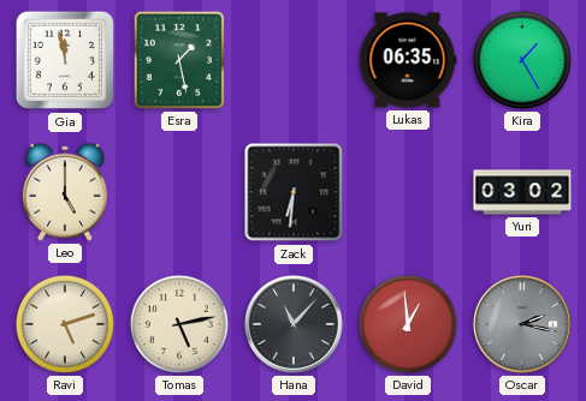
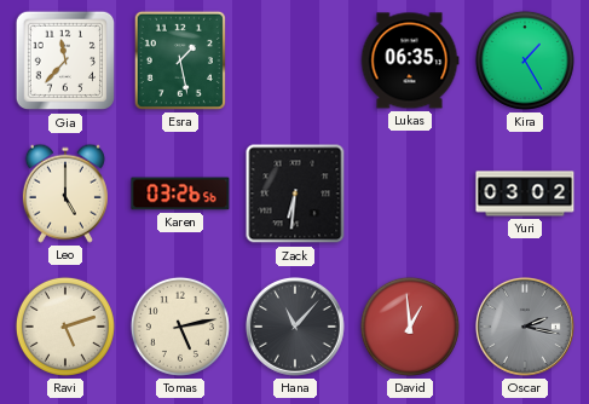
Gia: 11:58 -> 11:37
Karen: none -> 03:26
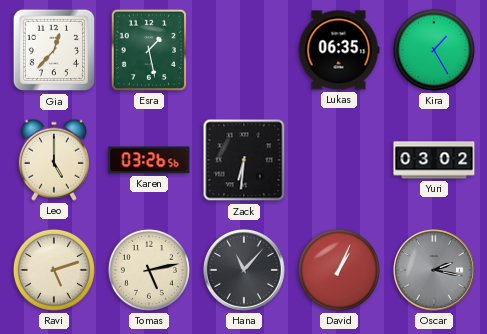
Gia: 11:37 -> 12:37
David: 12:59 -> 1:04
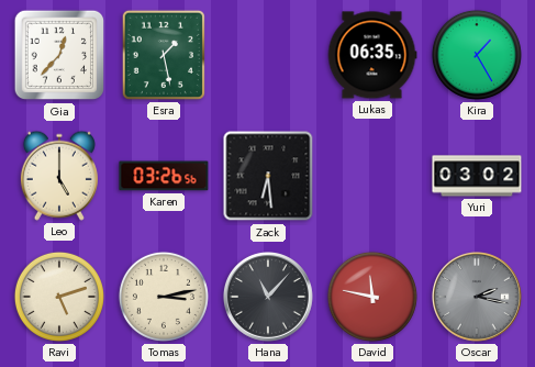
Zack: 6:31 -> 6:29
Tomas: 5:13 -> 3:13
David: 1:04 -> 11:47
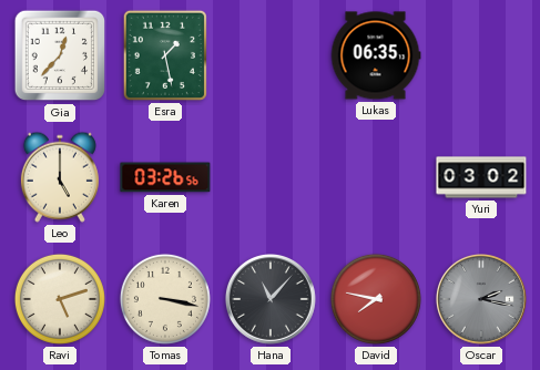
Kira: 1:25 -> none
Zack: 6:29 -> none
Tomas: 3:13 -> 3:17
David: 11:47 -> 7:47
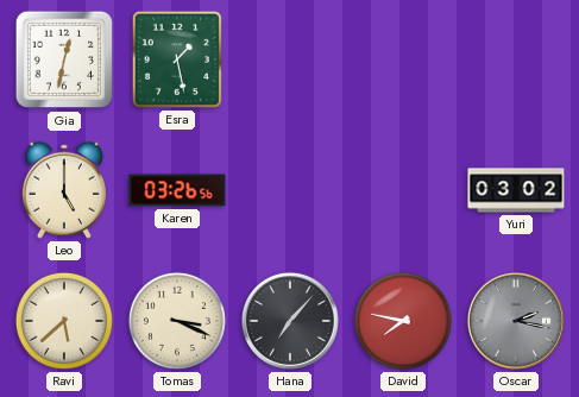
Gia: 12:37 -> 12:32
Lukas: 06:35 -> none
Ravi: 5:12 -> 5:38
Tomas: 3:17 -> 3:19
Hana: 11:07 -> 7:07
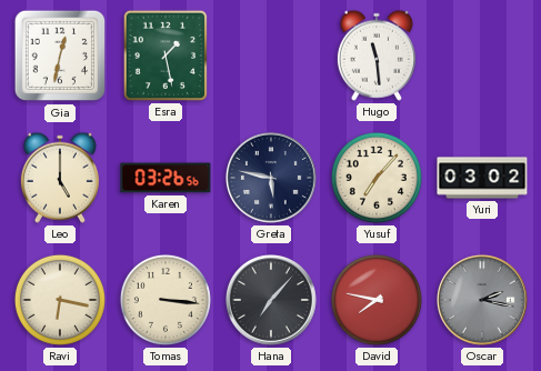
Hugo: none -> 11:29
Greta: none -> 5:47
Yusuf: none -> 7:07
Ravi: 5:38 -> 6:17
Tomas: 3:19 -> 3:16
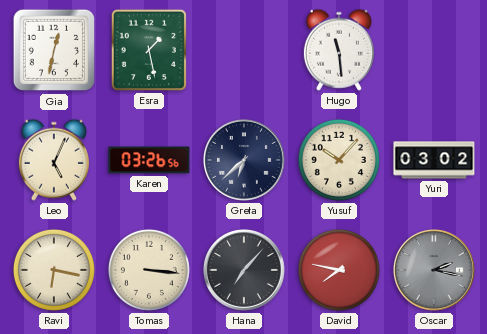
Leo: 5:00 -> 5:04
Greta: 5:47 -> 6:38
Yusuf: 7:07 -> 10:07
